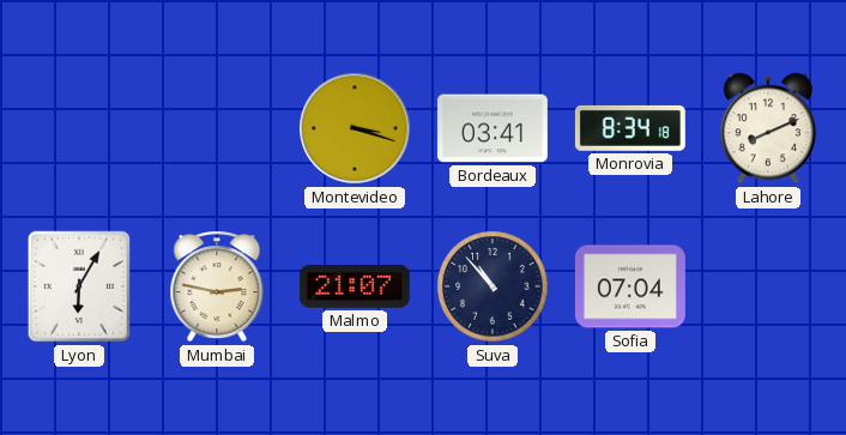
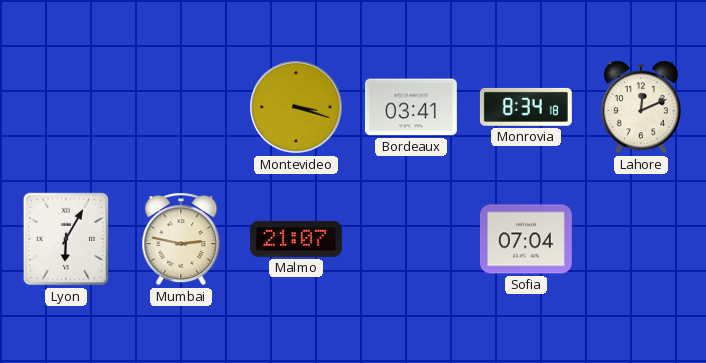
Lahore: 8:11 -> 12:11
Suva: 10:53 -> none
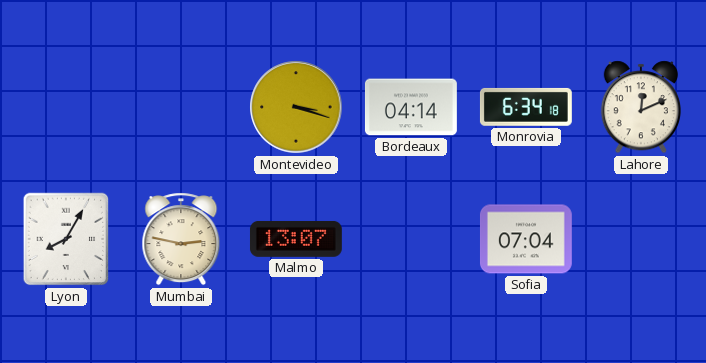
Bordeaux: 03:41 -> 04:14
Monrovia: 8:34 -> 6:34
Lyon: 6:05 -> 8:05
Malmo: 21:07 -> 13:07
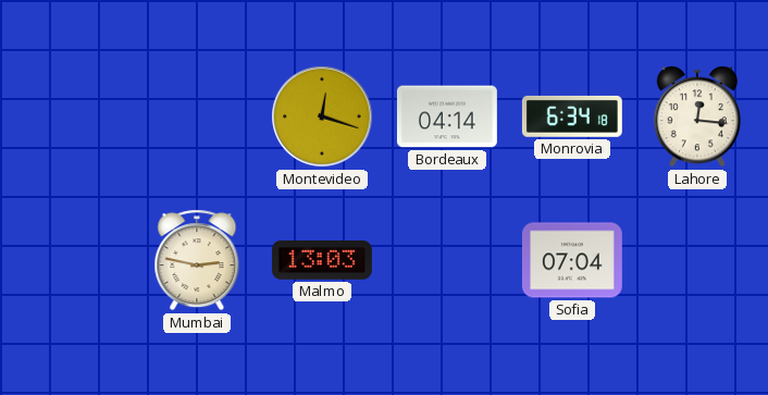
Montevideo: 3:18 -> 12:18
Lahore: 12:11 -> 12:16
Lyon: 8:05 -> none
Malmo: 13:07 -> 13:03
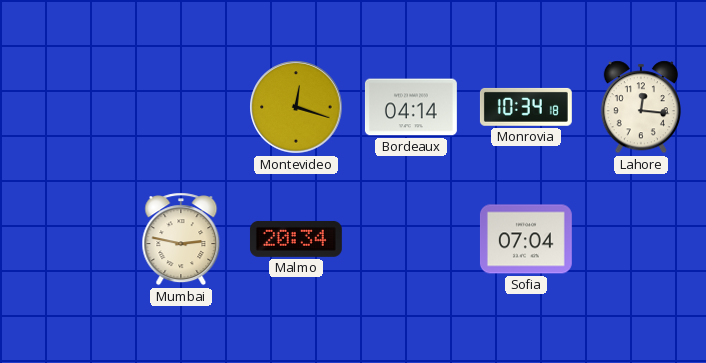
Monrovia: 6:34 -> 10:34
Malmo: 13:03 -> 20:34
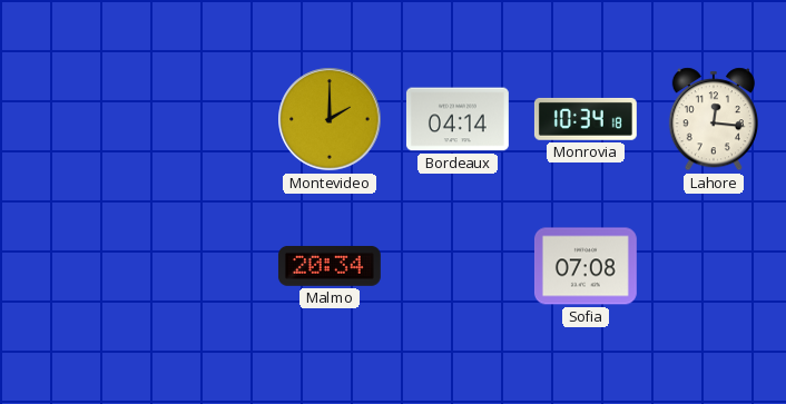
Montevideo: 12:18 -> 2:00
Mumbai: 2:47 -> none
Sofia: 07:04 -> 07:08
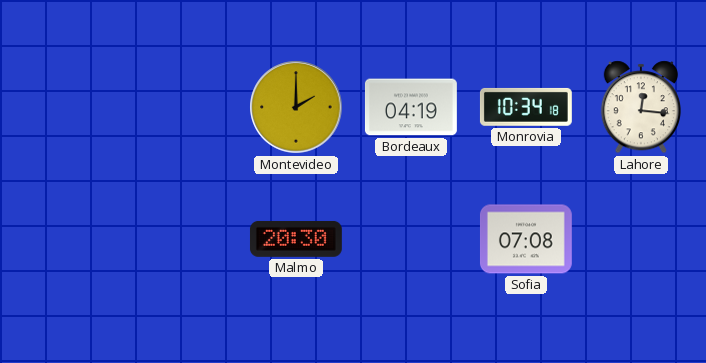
Bordeaux: 04:14 -> 04:19
Malmo: 20:34 -> 20:30
